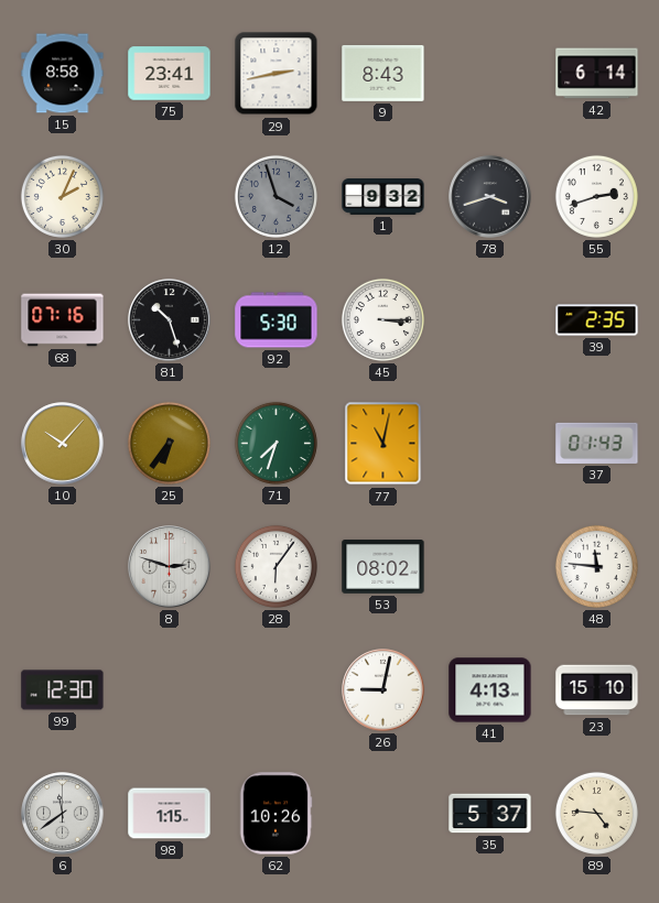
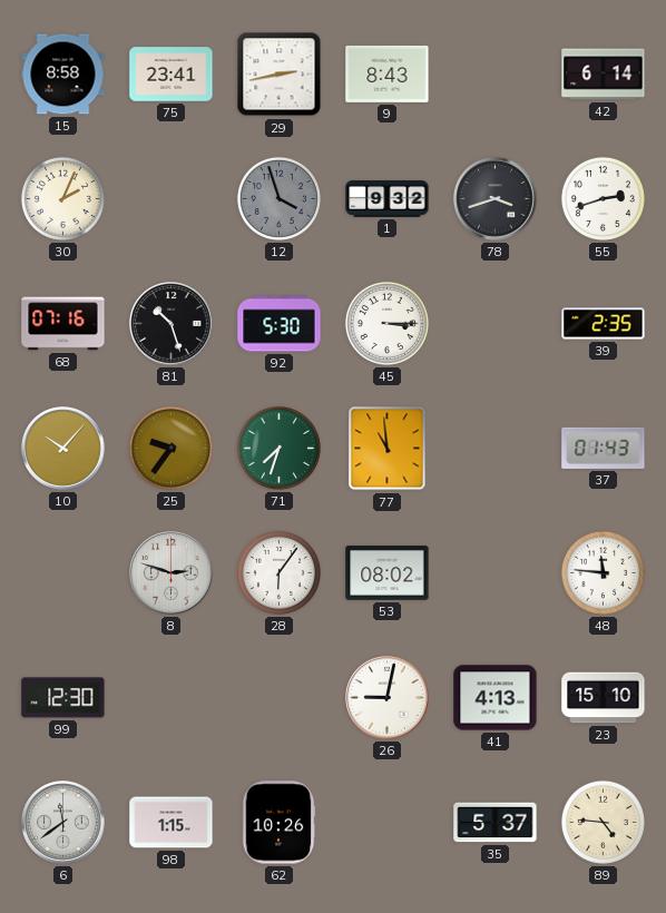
25: 6:36 -> 9:36
77: 11:02 -> 10:59
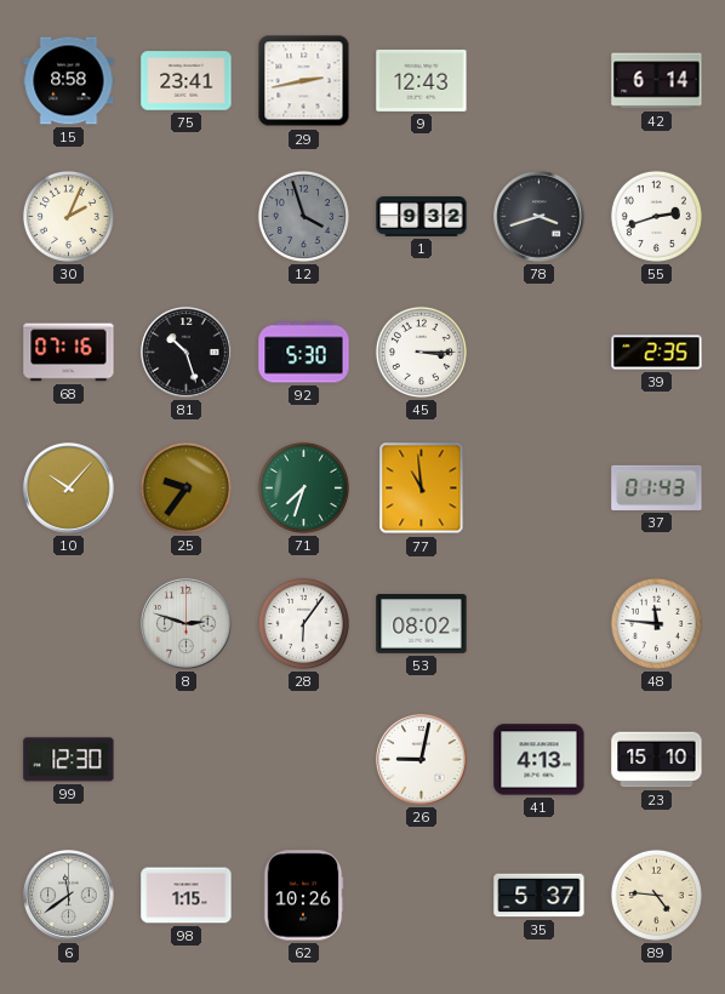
9: 8:43 -> 12:43
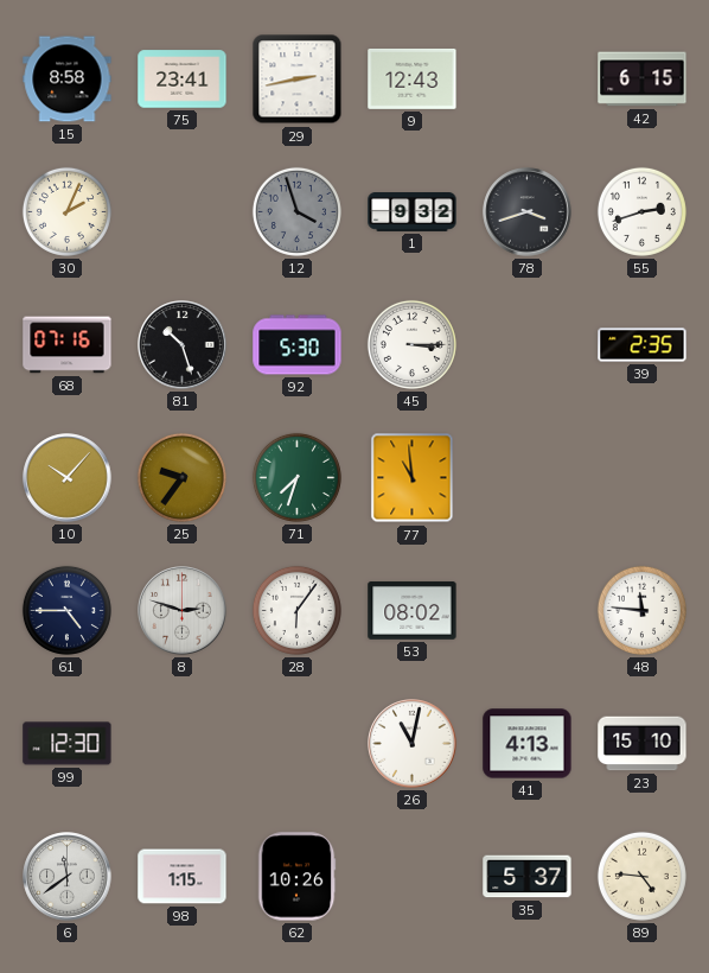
42: 6:14 -> 6:15
37: 01:43 -> none
61: none -> 4:45
26: 9:02 -> 11:02
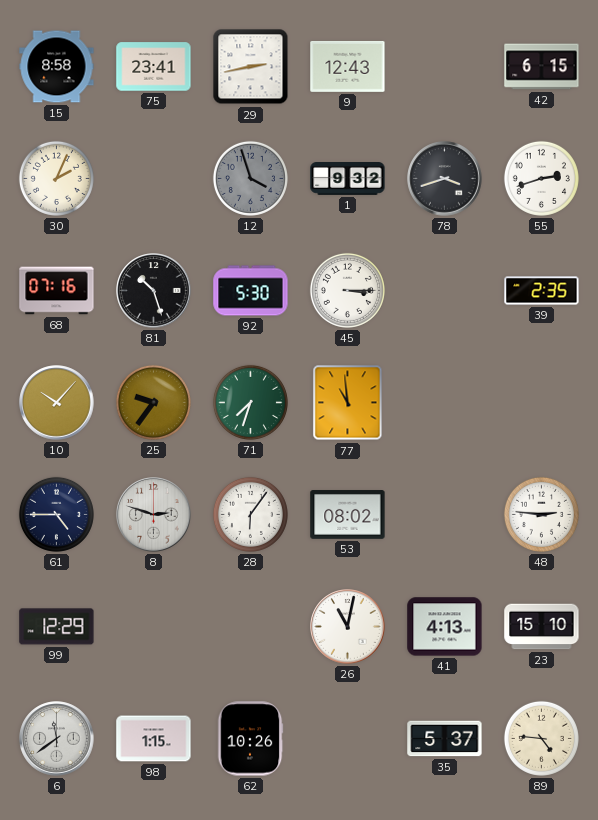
48: 11:46 -> 2:46
99: 12:30 -> 12:29
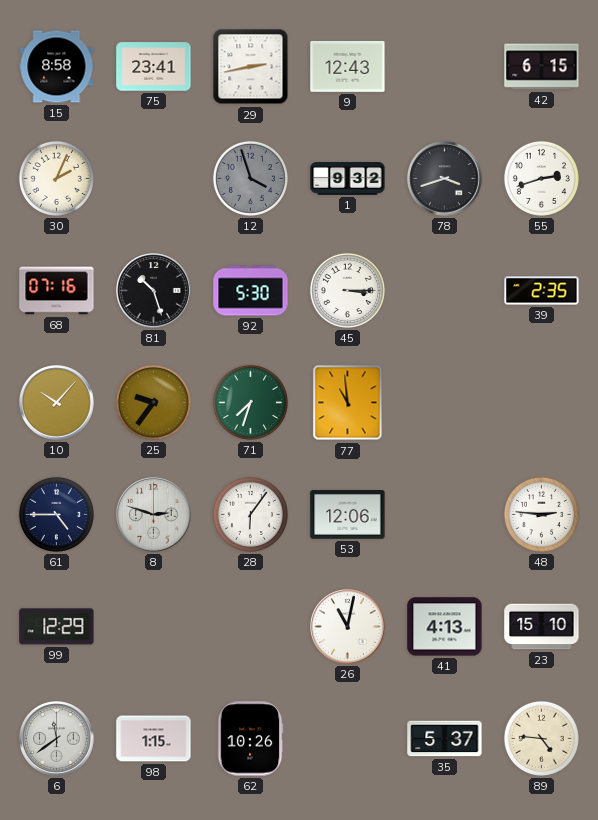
53: 08:02 -> 12:06
